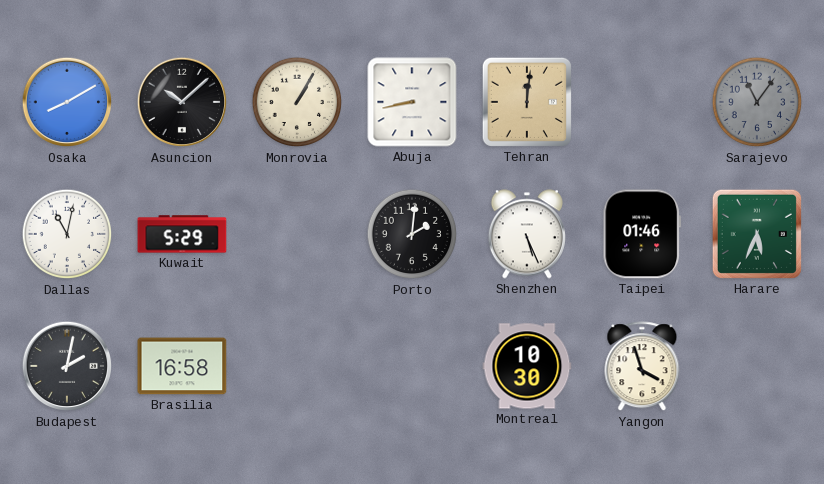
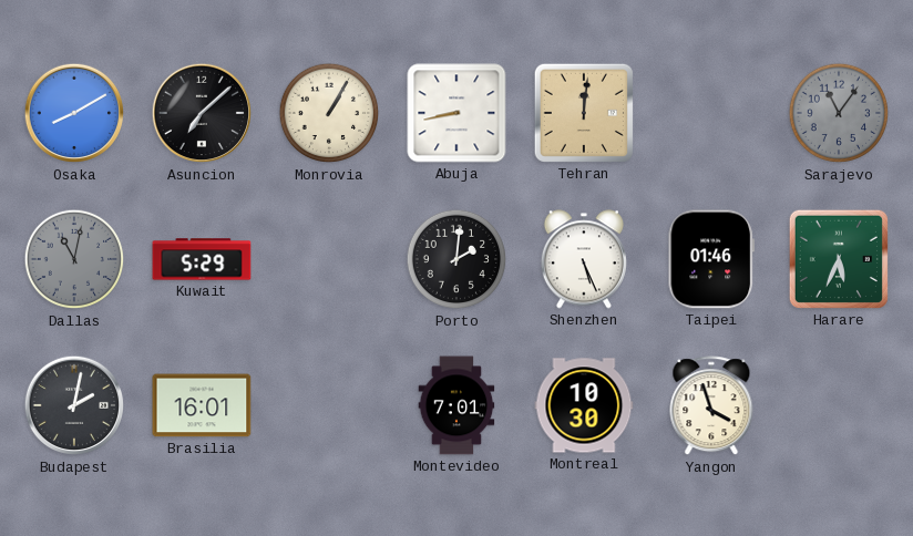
Asuncion: 10:08 -> 7:08
Dallas dial: white -> grey
Brasilia: 16:58 -> 16:01
Montevideo: none -> 7:01
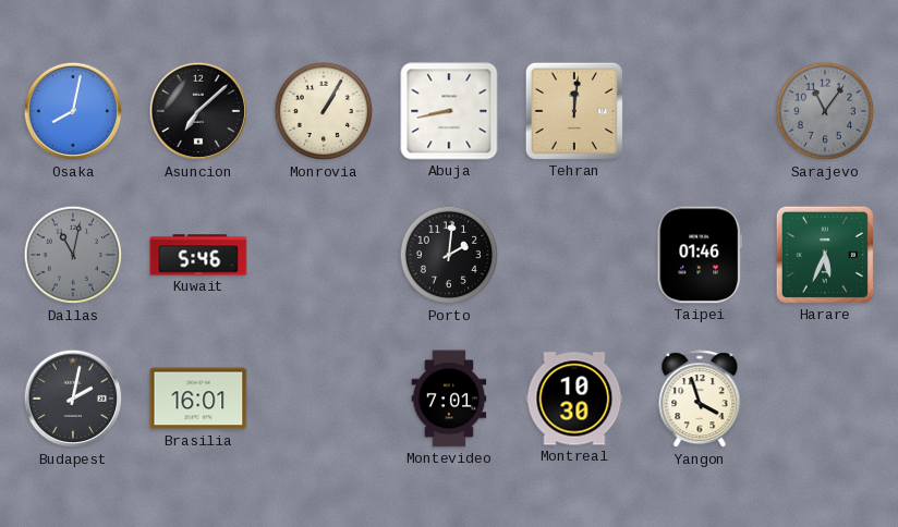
Osaka: 8:10 -> 8:02
Kuwait: 5:29 -> 5:46
Shenzhen: 5:26 -> none
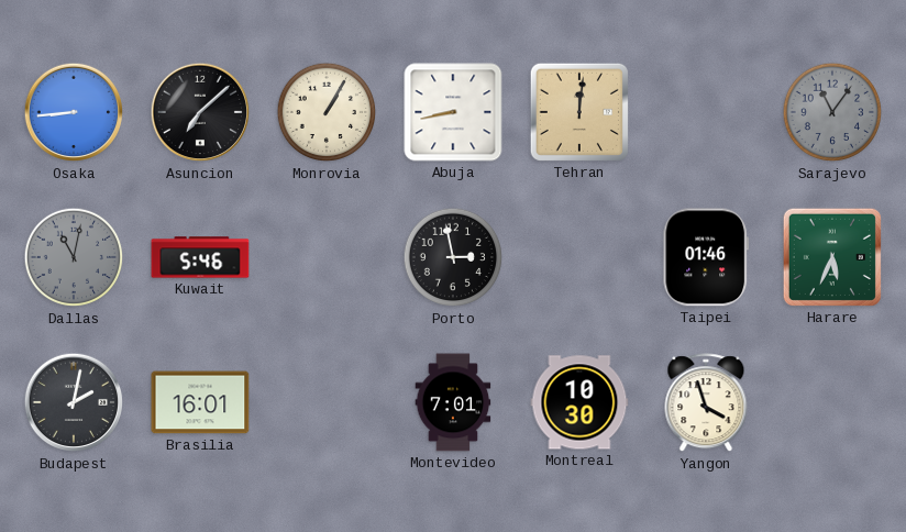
Osaka: 8:02 -> 8:44
Porto: 2:01 -> 2:58
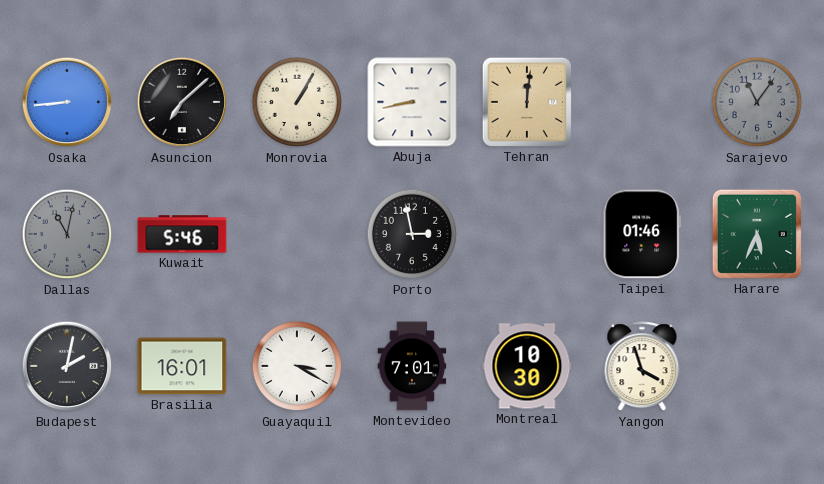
Guayaquil: none -> 3:20
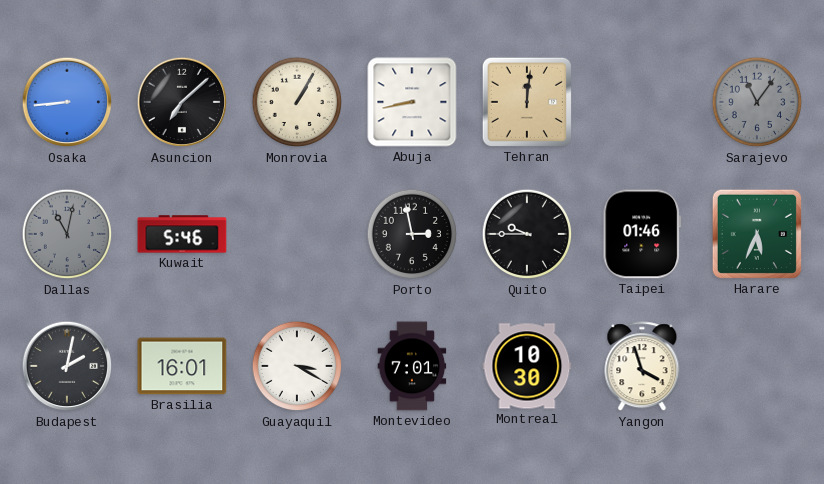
Quito: none -> 9:45
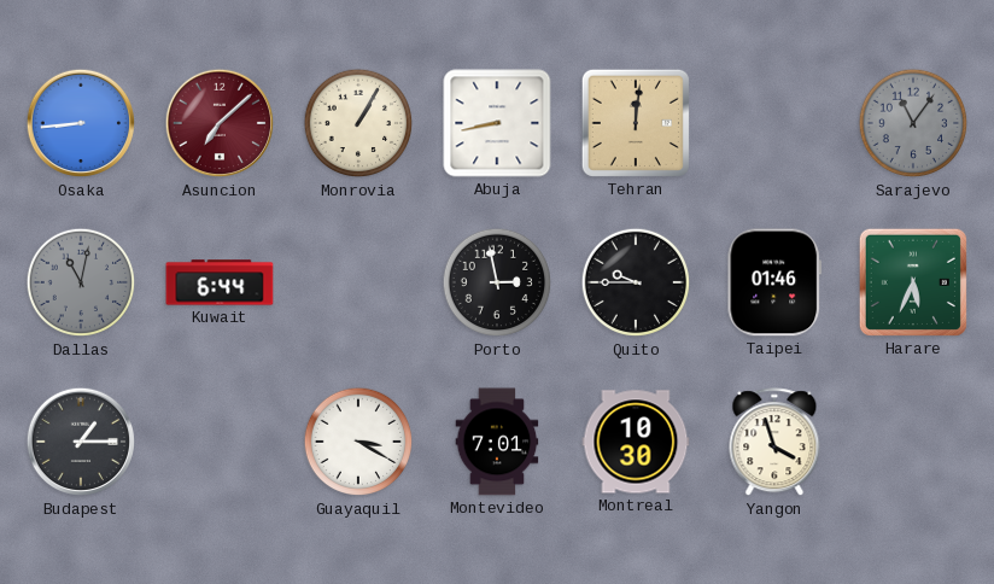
Asuncion dial: black -> burgundy
Kuwait: 5:46 -> 6:44
Budapest: 2:02 -> 1:15
Brasilia: 16:01 -> none
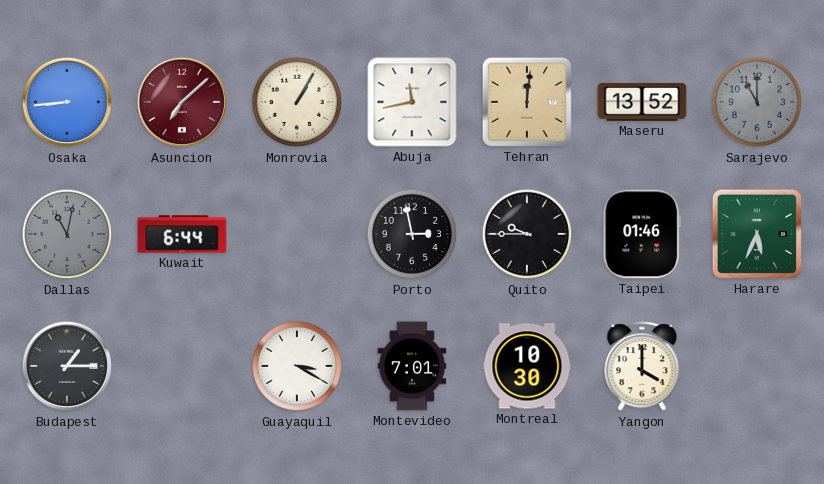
Abuja: 8:43 -> 11:43
Maseru: none -> 13:52
Sarajevo: 11:06 -> 11:00
Yangon: 3:57 -> 4:00
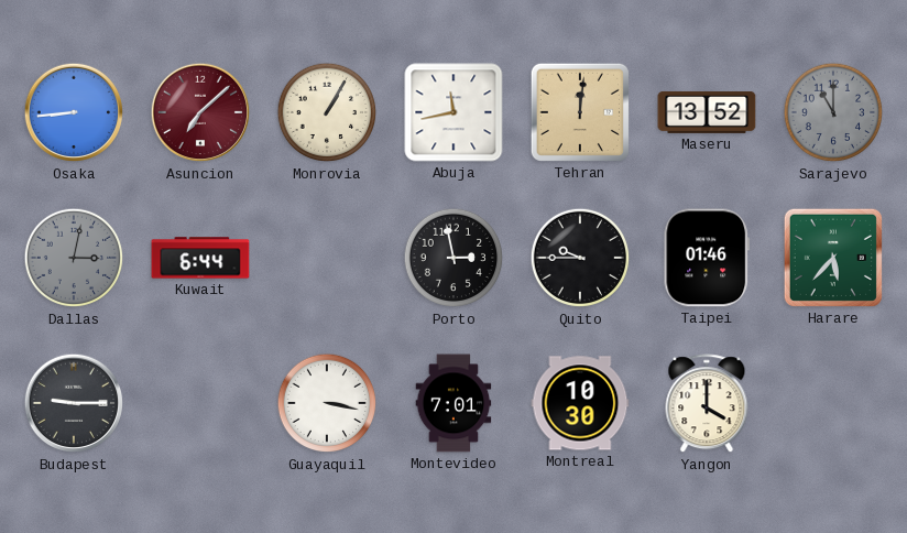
Dallas: 11:02 -> 3:02
Harare: 5:34 -> 5:37
Budapest: 1:15 -> 9:15
Guayaquil: 3:20 -> 3:17
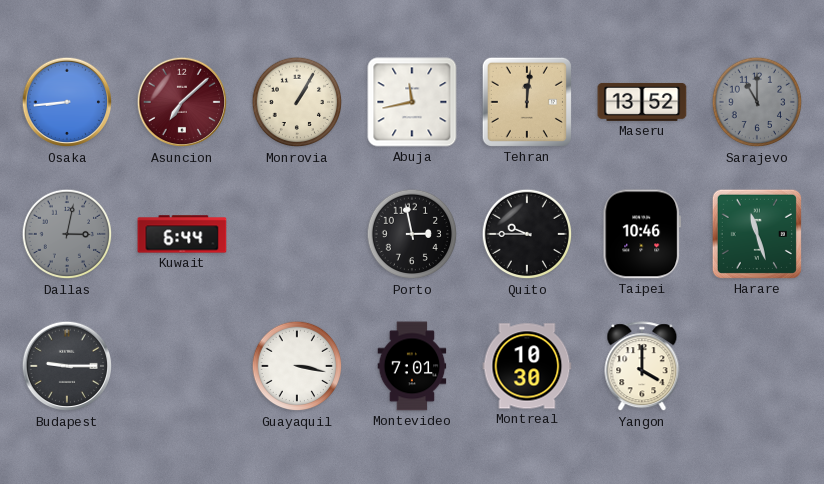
Taipei: 01:46 -> 10:46
Harare: 5:37 -> 11:27
